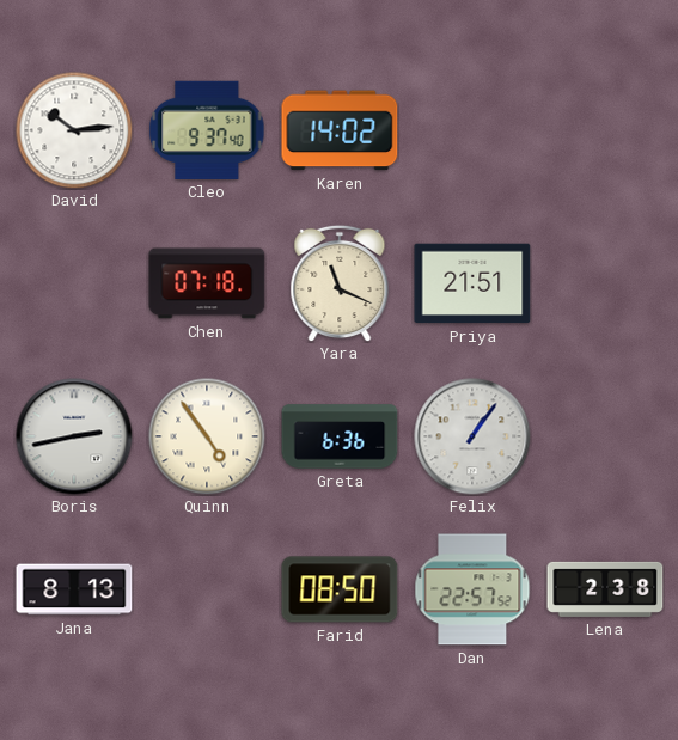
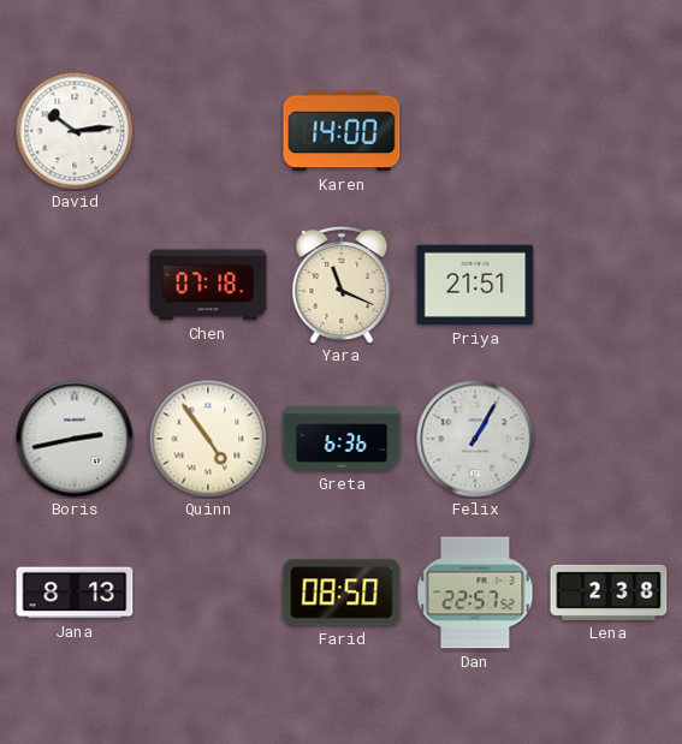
Cleo: 9:37 -> none
Karen: 14:02 -> 14:00
Felix: 1:06 -> 1:05
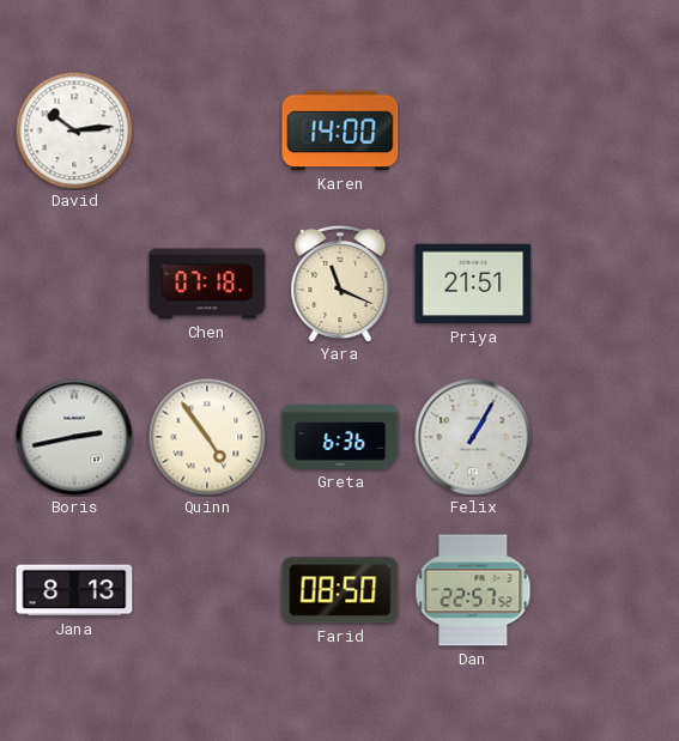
Lena: 2:38 -> none
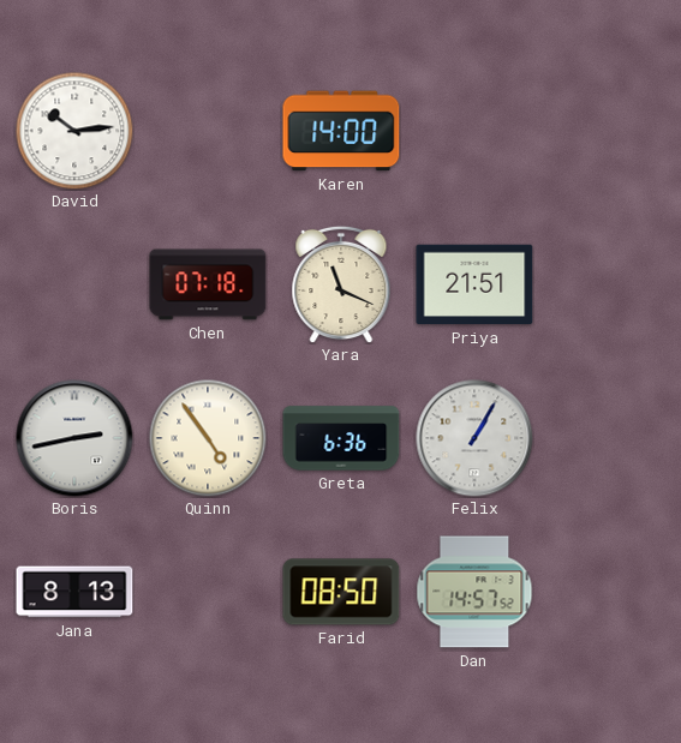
Dan: 22:57 -> 14:57
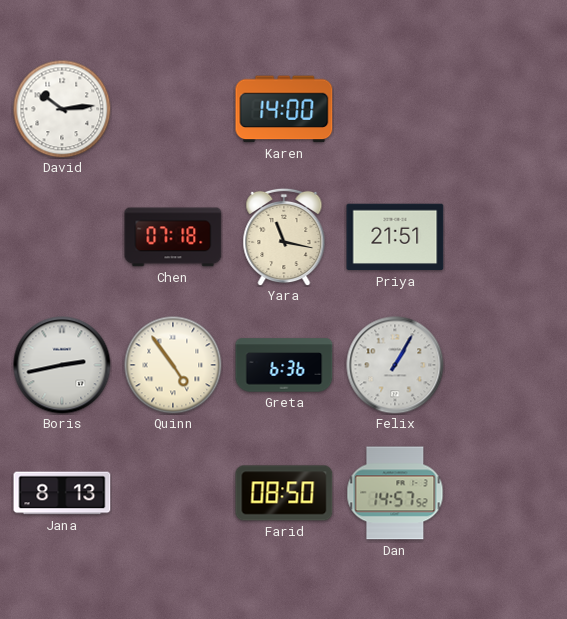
Yara: 11:19 -> 11:17
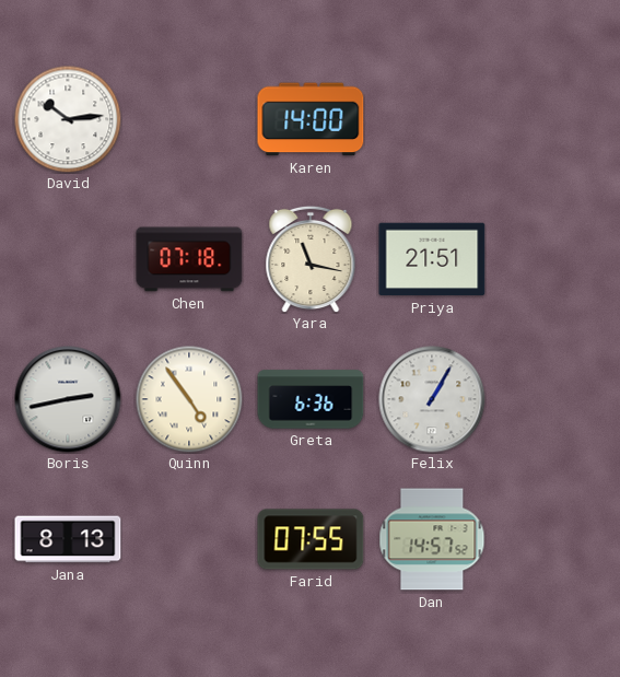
Farid: 08:50 -> 07:55
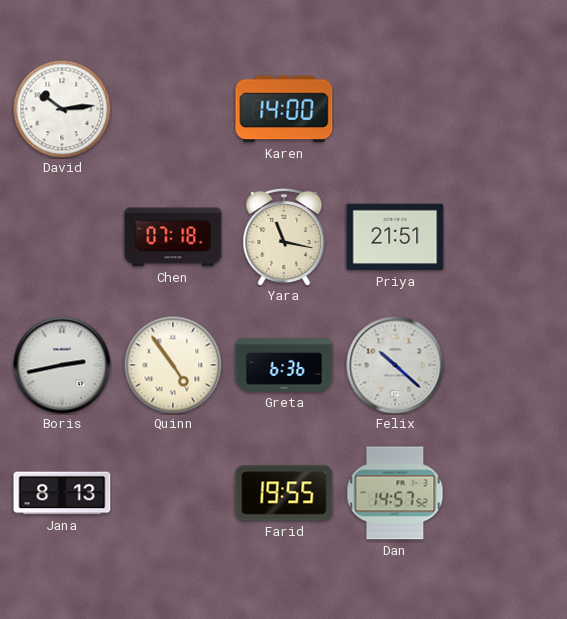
Felix: 1:05 -> 10:22
Farid: 07:55 -> 19:55
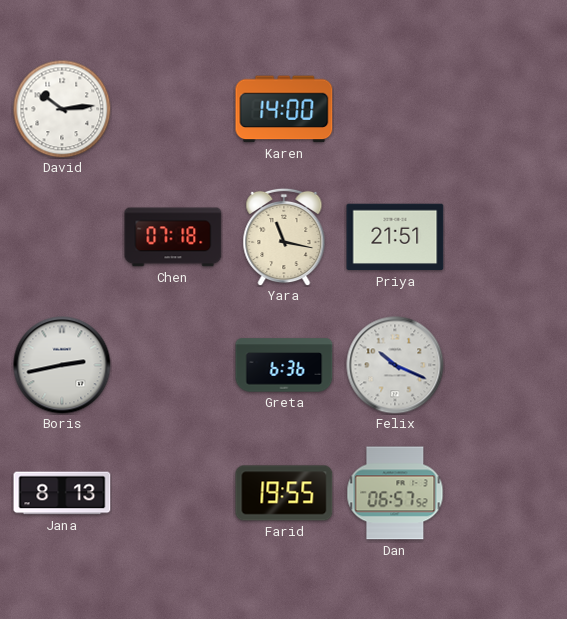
Quinn: 4:54 -> none
Felix: 10:22 -> 10:19
Dan: 14:57 -> 06:57
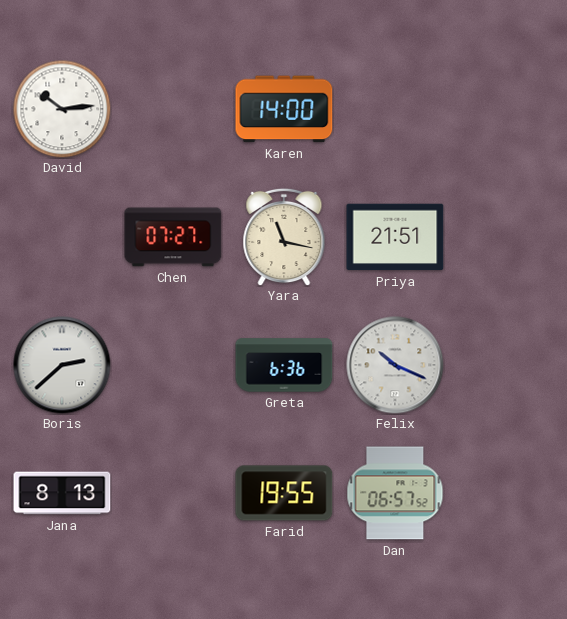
Chen: 07:18 -> 07:27
Boris: 2:43 -> 2:38
